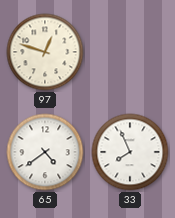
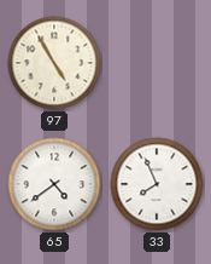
97: 12:48 -> 4:55
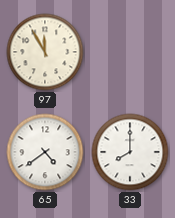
97: 4:55 -> 11:55
33: 7:56 -> 8:00
